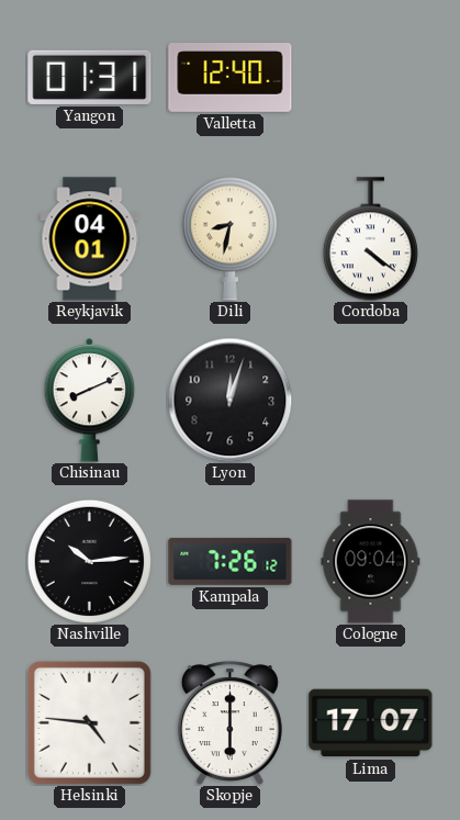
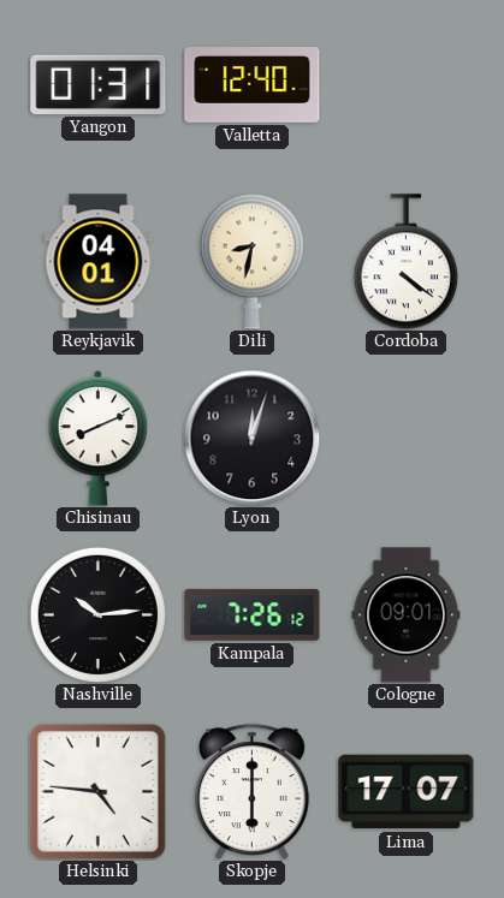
Cologne: 09:04 -> 09:01
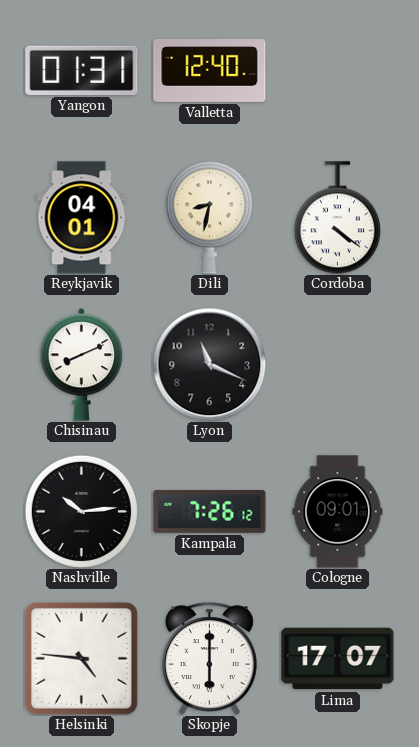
Lyon: 12:03 -> 11:19
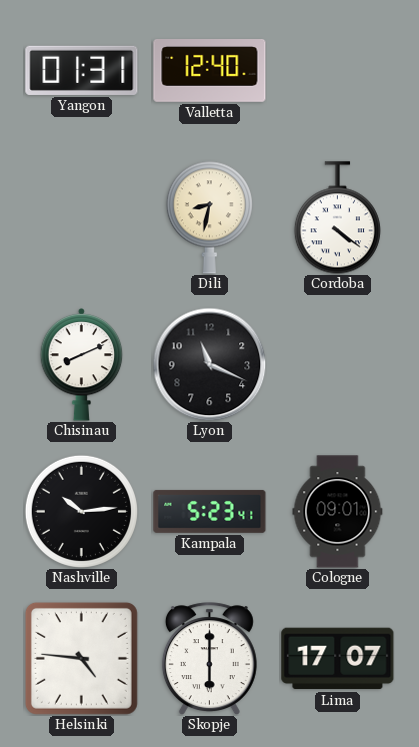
Reykjavik: 04:01 -> none
Kampala: 7:26 -> 5:23
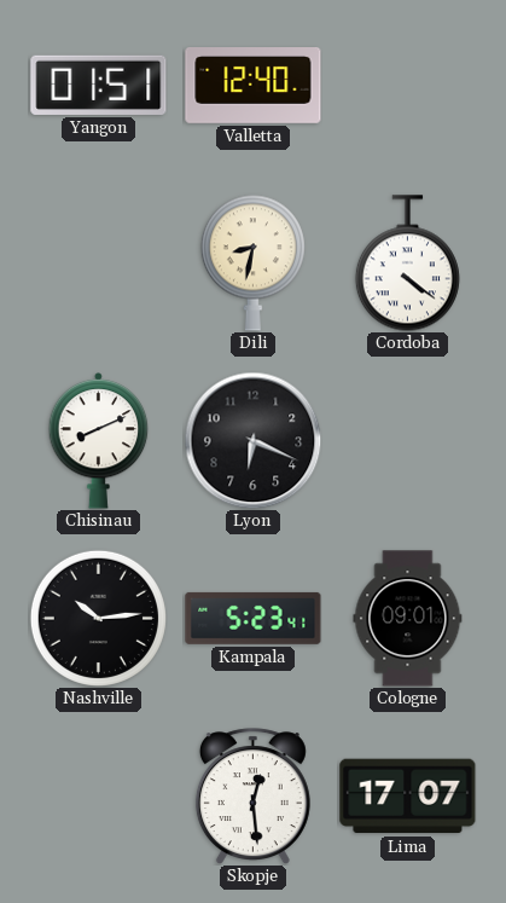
Yangon: 01:31 -> 01:51
Lyon: 11:19 -> 6:19
Helsinki: 4:46 -> none
Skopje: 6:00 -> 12:29
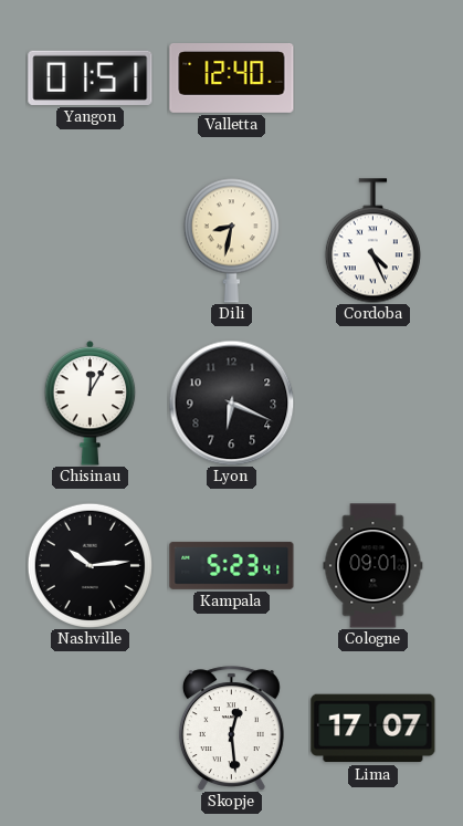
Cordoba: 4:21 -> 4:26
Chisinau: 8:11 -> 12:05
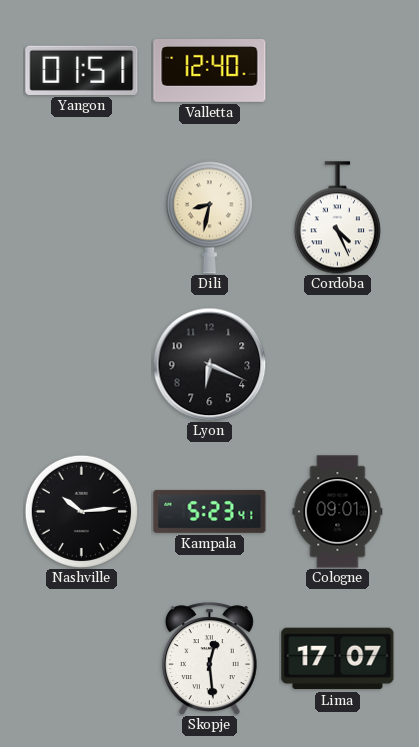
Chisinau: 12:05 -> none
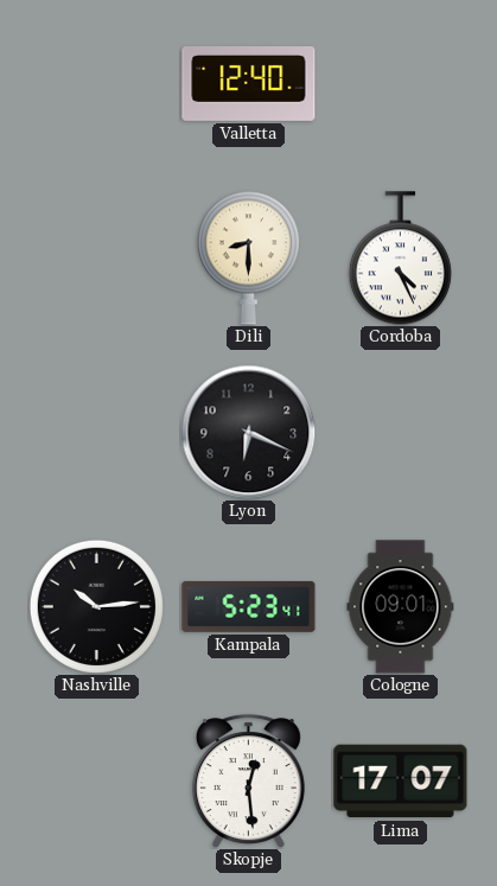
Yangon: 01:51 -> none
Dili: 8:32 -> 8:30
